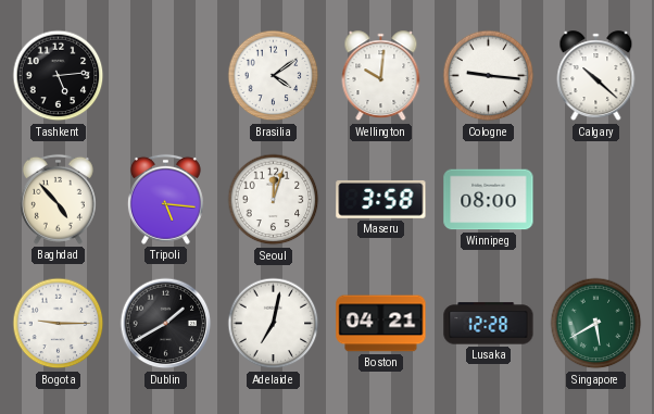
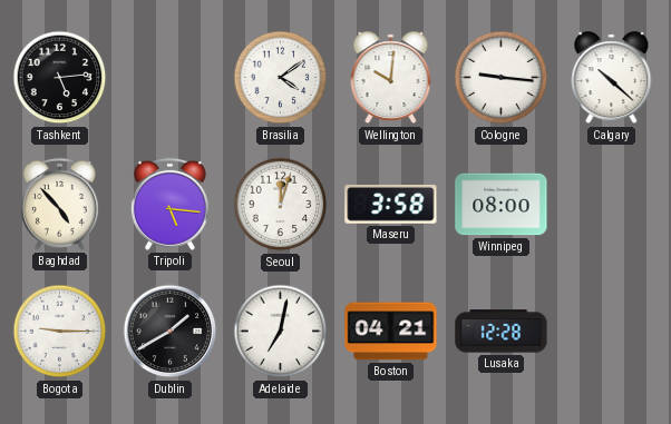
Singapore: 5:40 -> none
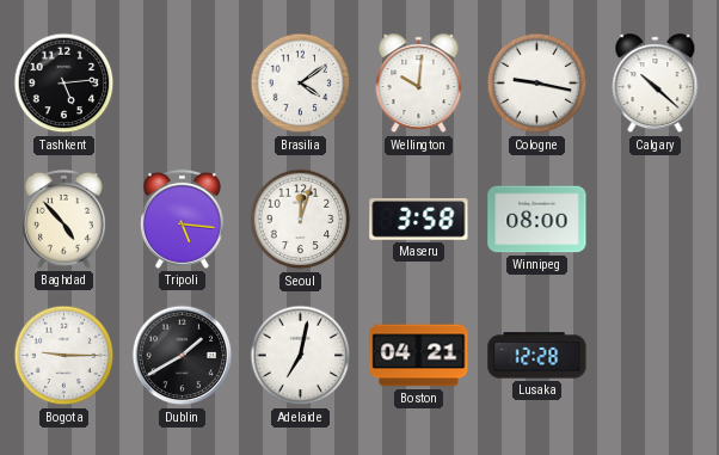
Cologne: 9:16 -> 9:17
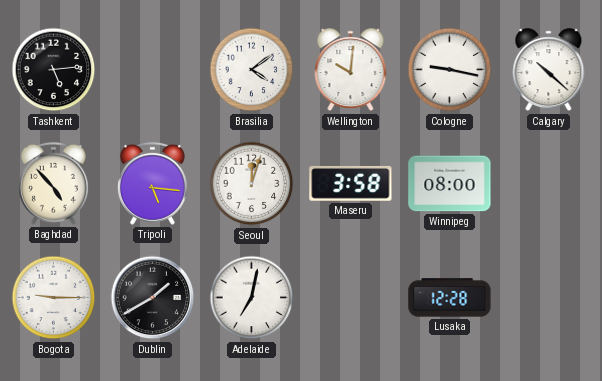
Boston: 04:21 -> none
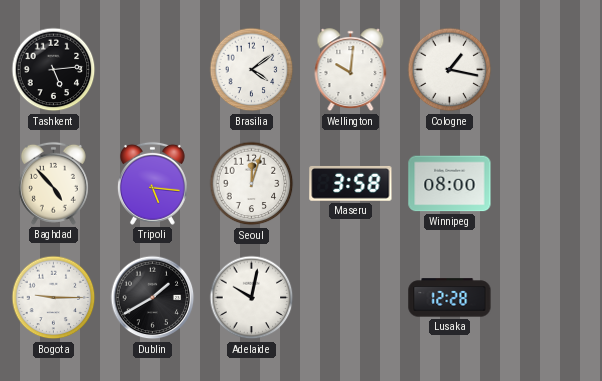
Cologne: 9:17 -> 1:17
Calgary: 10:22 -> none
Adelaide: 7:02 -> 10:02
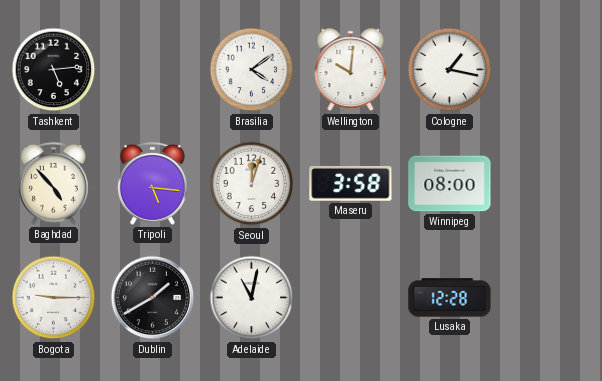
Adelaide: 10:02 -> 11:02
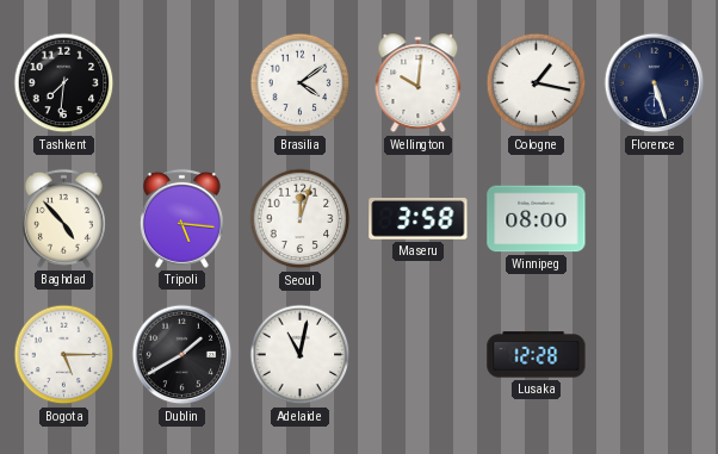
Tashkent: 5:14 -> 7:31
Florence: none -> 5:27
Bogota: 9:15 -> 5:15
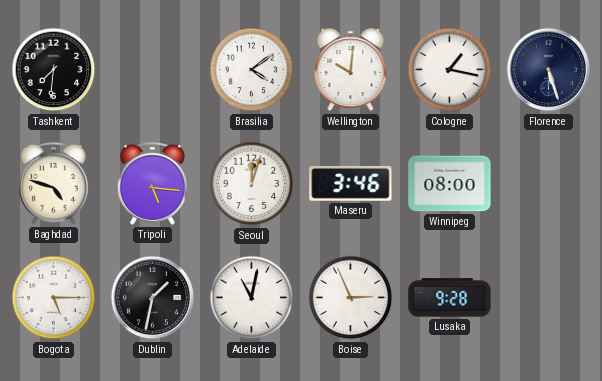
Baghdad: 4:53 -> 4:48
Maseru: 3:58 -> 3:46
Dublin: 1:40 -> 1:32
Boise: none -> 2:56
Lusaka: 12:28 -> 9:28
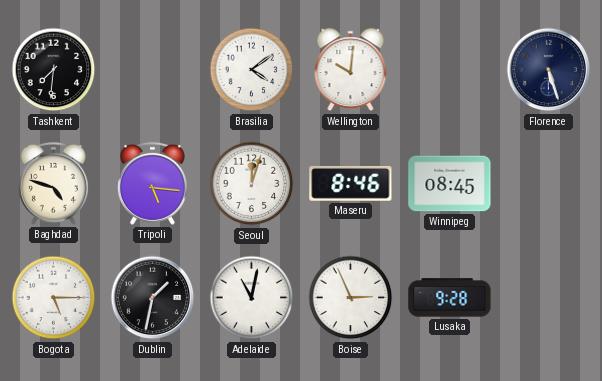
Cologne: 1:17 -> none
Maseru: 3:46 -> 8:46
Winnipeg: 08:00 -> 08:45
